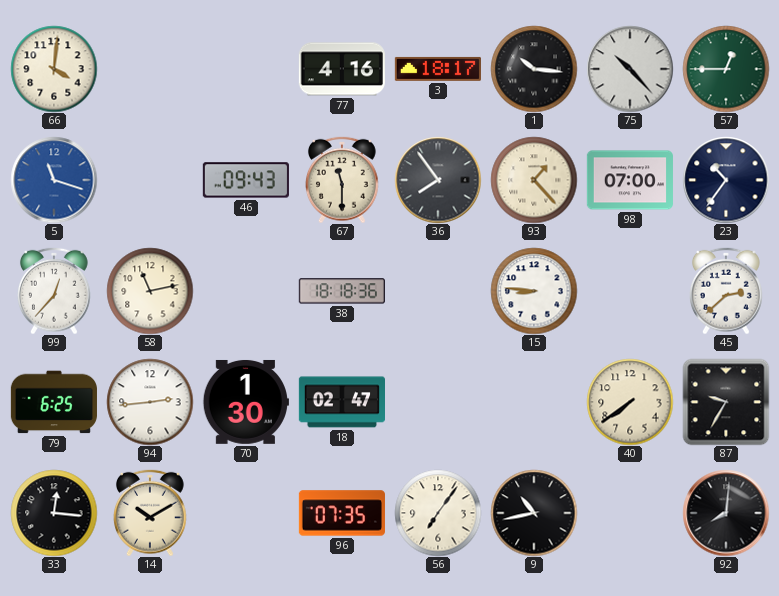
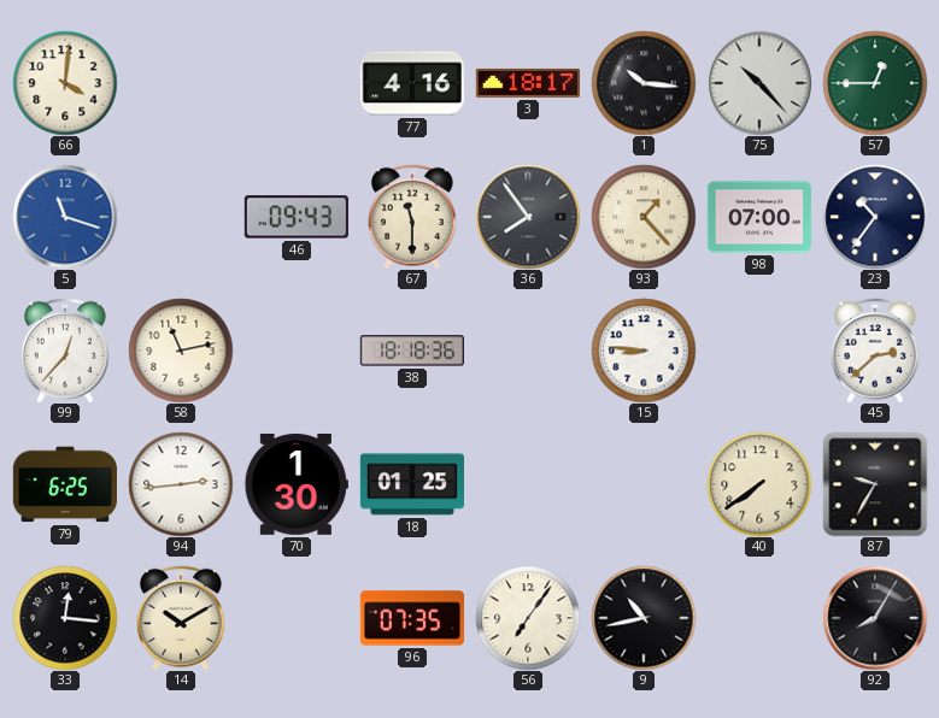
18: 02:47 -> 01:25
92: 8:01 -> 8:05
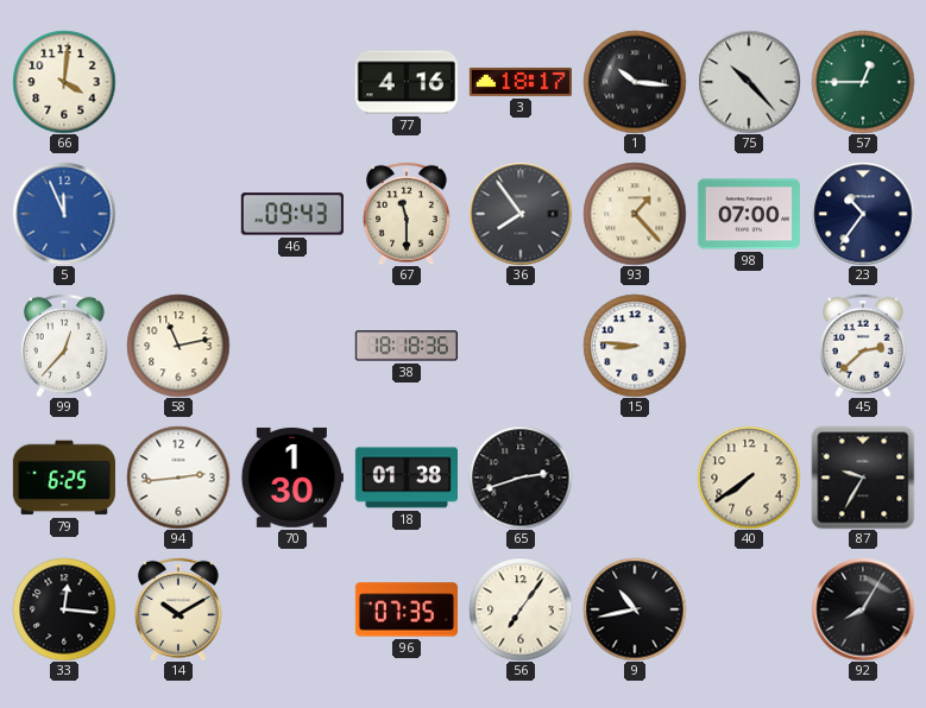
5: 11:18 -> 11:56
18: 01:25 -> 01:38
65: none -> 2:42
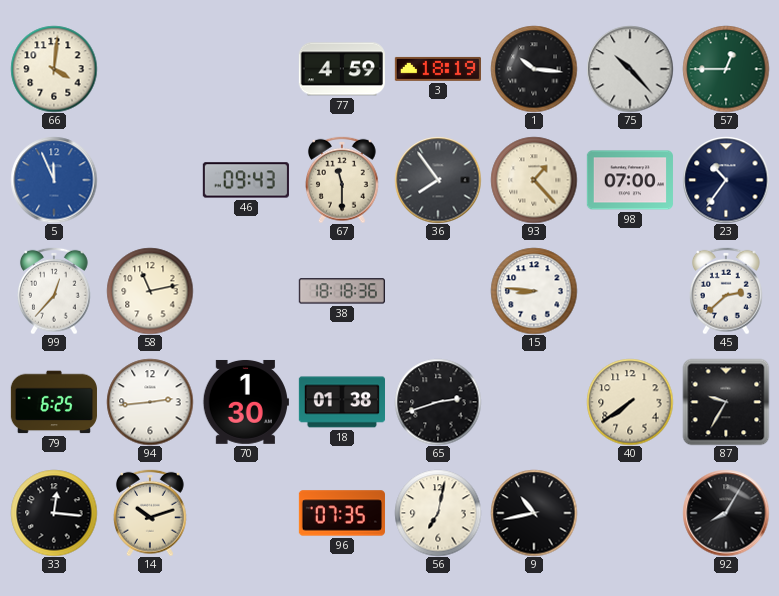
77: 4:16 -> 4:59
3: 18:17 -> 18:19
14: 10:10 -> 10:12
56: 7:06 -> 7:02
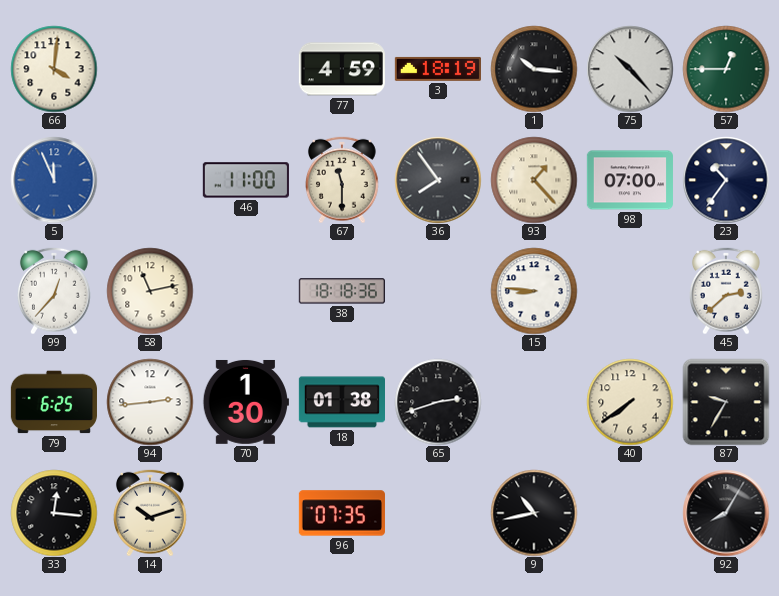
46: 09:43 -> 11:00
56: 7:02 -> none
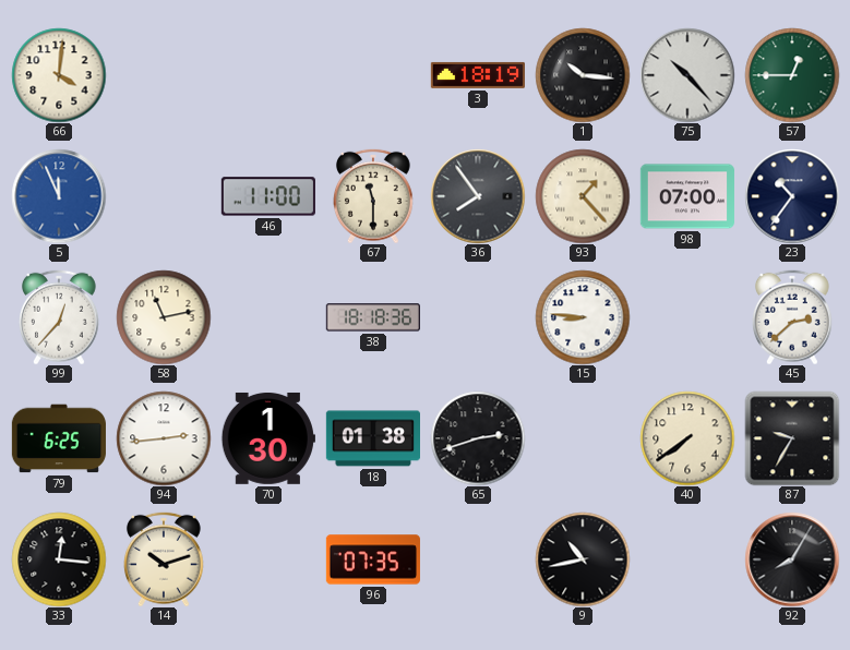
77: 4:59 -> none
